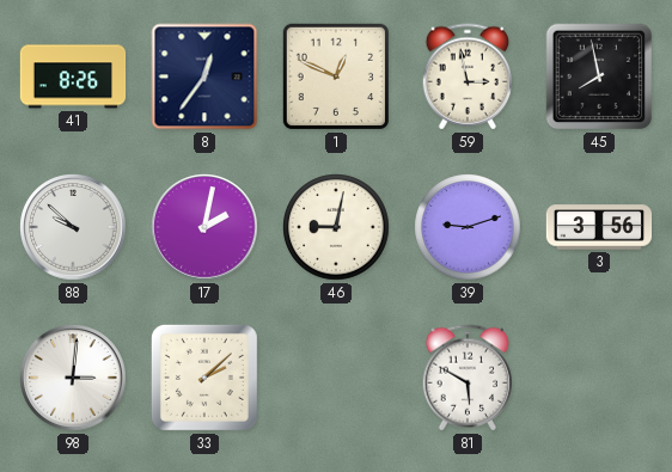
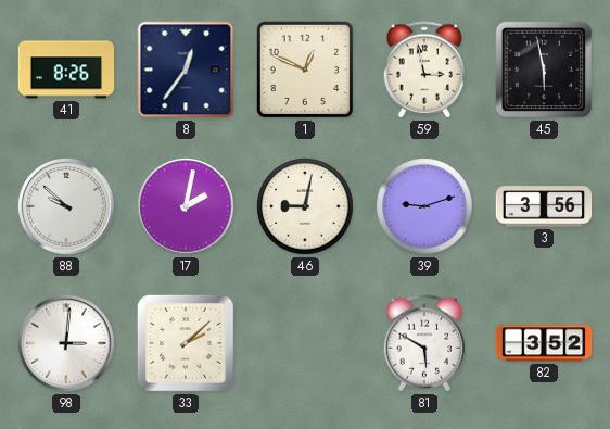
45: 7:58 -> 5:58
82: none -> 3:52
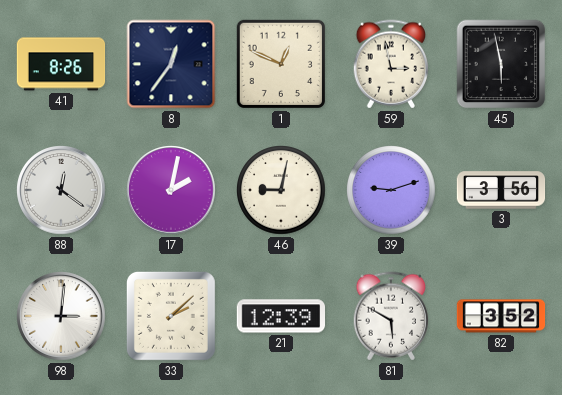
88: 9:52 -> 12:21
21: none -> 12:39
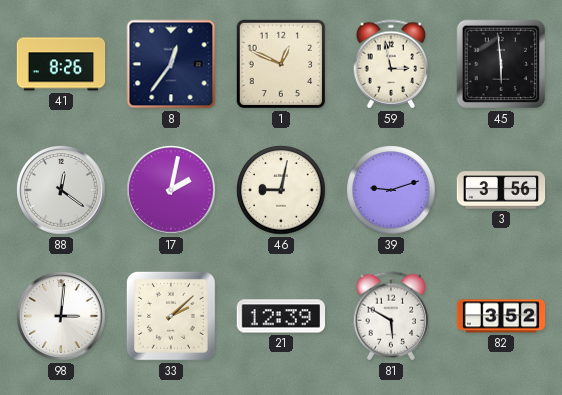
45: 5:58 -> 5:59
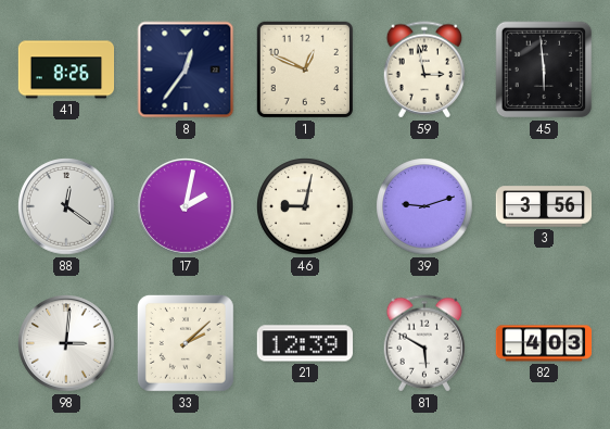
82: 3:52 -> 4:03
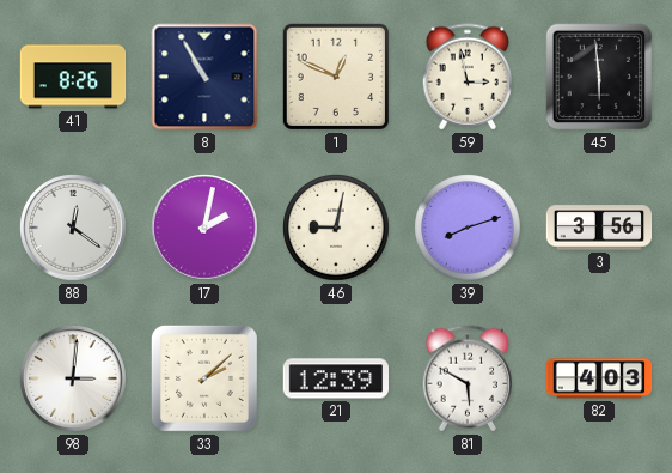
8: 12:36 -> 10:55
39: 9:12 -> 8:12
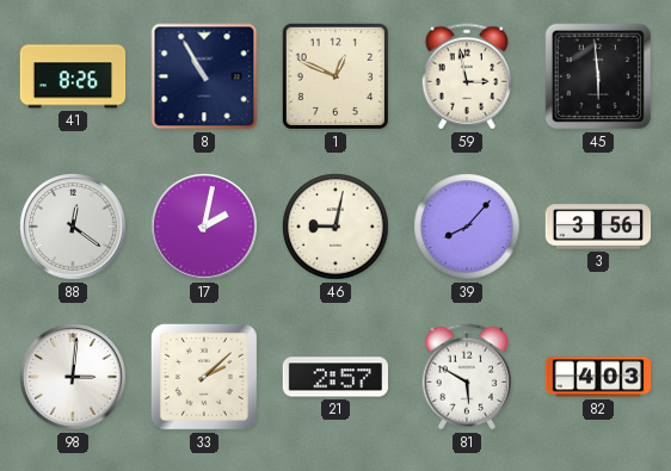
39: 8:12 -> 8:07
21: 12:39 -> 2:57
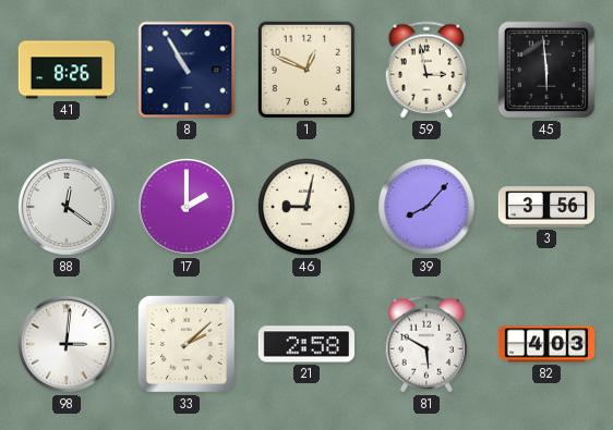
17: 2:02 -> 2:00
21: 2:57 -> 2:58
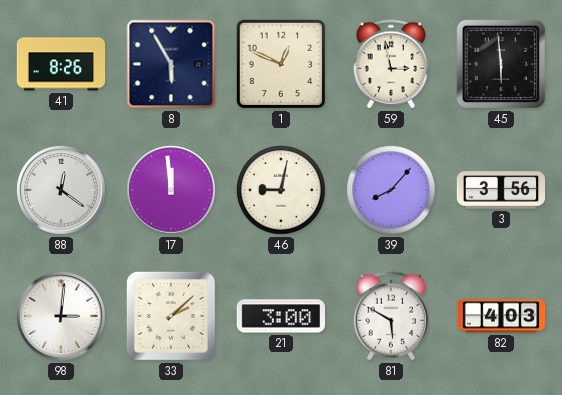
8: 10:55 -> 5:55
17: 2:00 -> 11:59
21: 2:58 -> 3:00
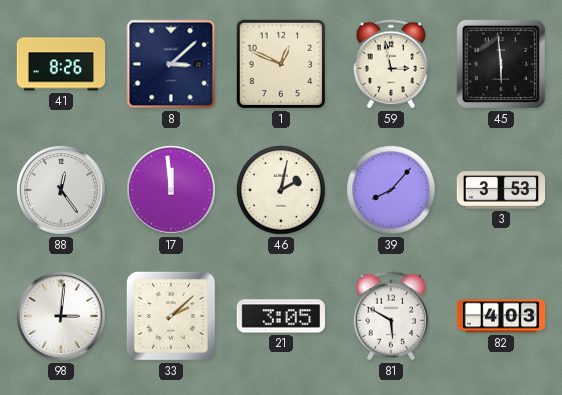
8: 5:55 -> 3:08
88: 12:21 -> 12:24
46: 9:02 -> 2:02
3: 3:56 -> 3:53
21: 3:00 -> 3:05
